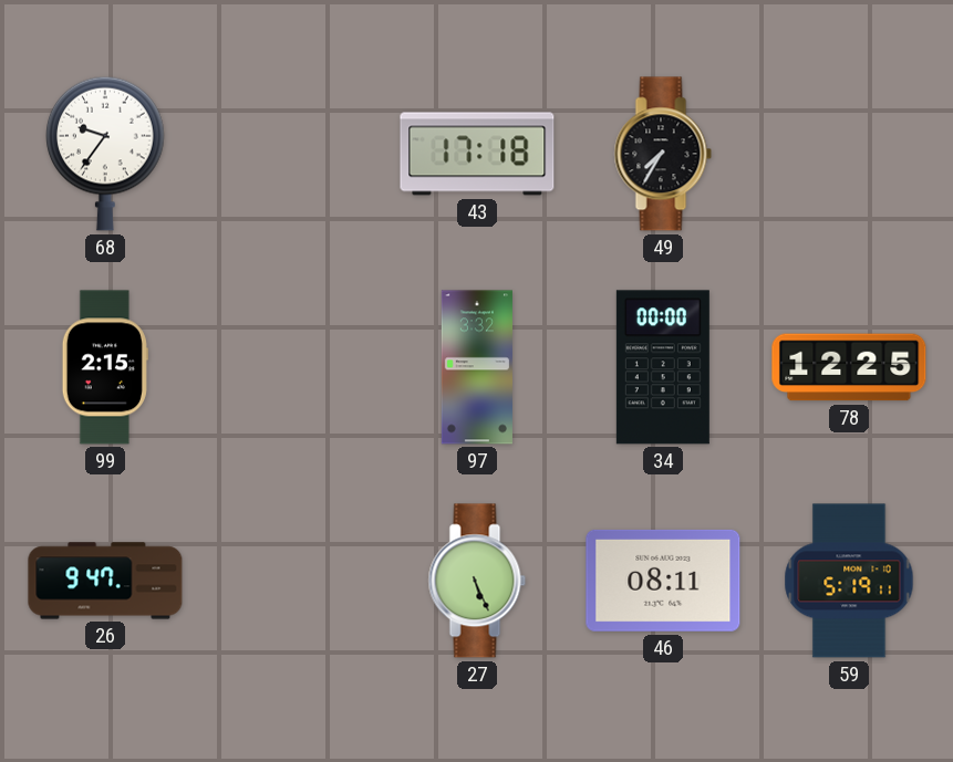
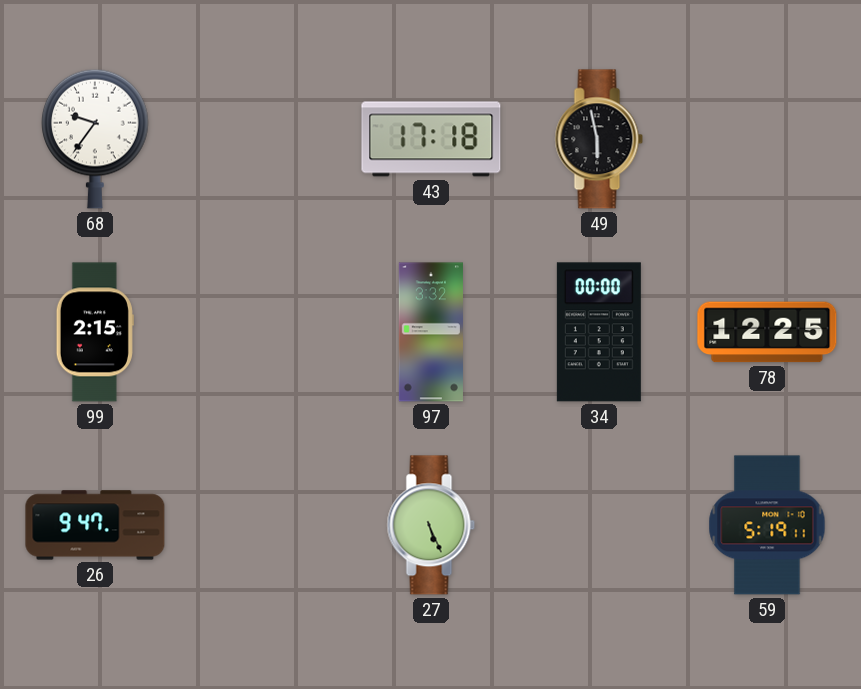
49: 7:35 -> 5:58
46: 08:11 -> none
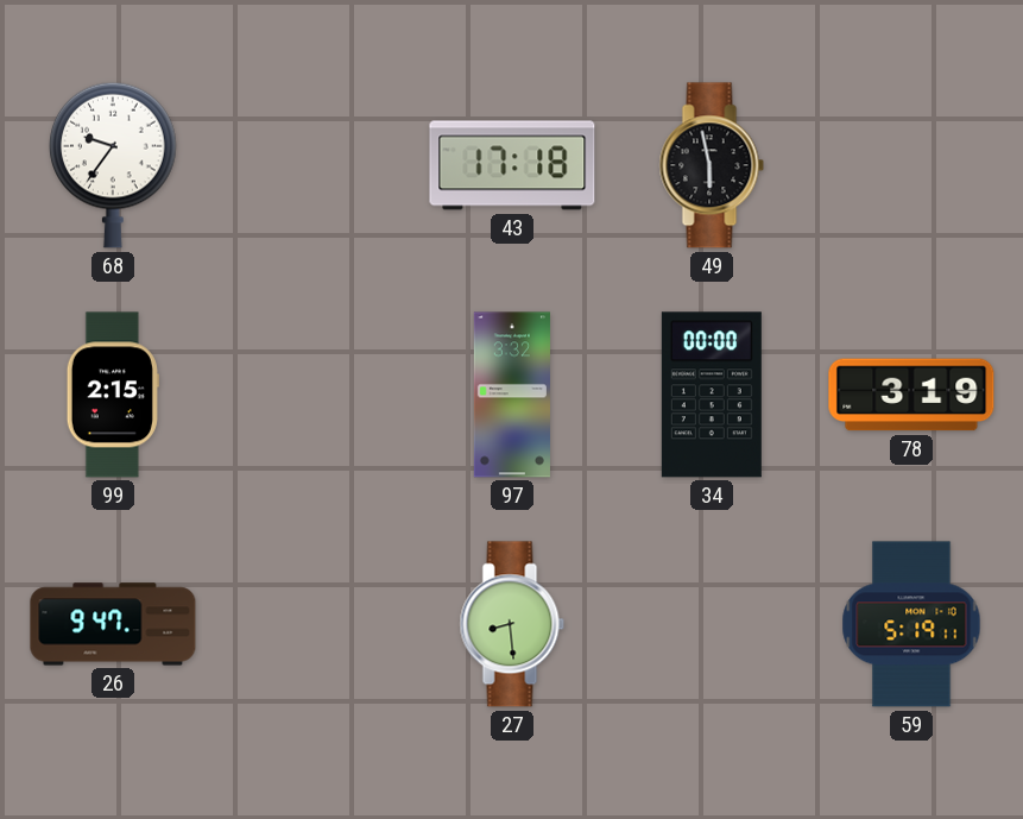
78: 12:25 -> 3:19
27: 5:26 -> 8:29
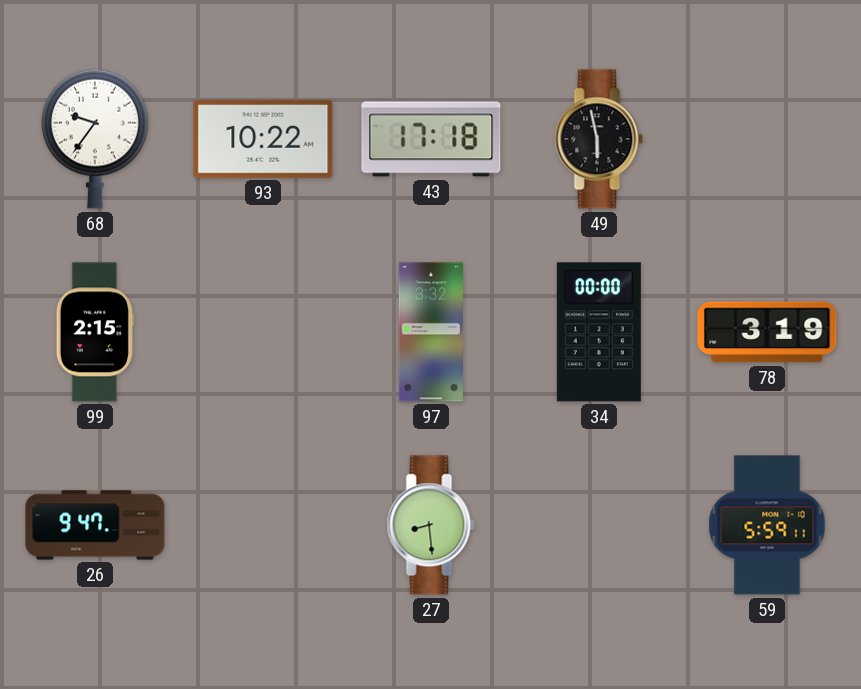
93: none -> 10:22
59: 5:19 -> 5:59
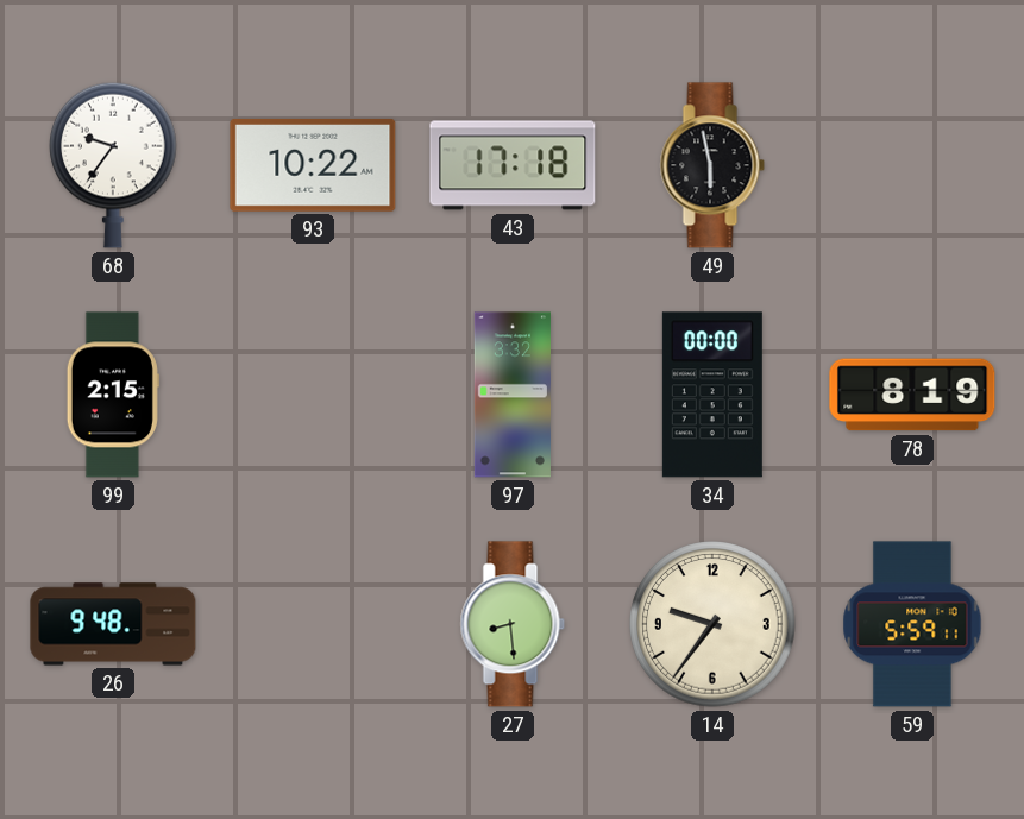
78: 3:19 -> 8:19
26: 9:47 -> 9:48
14: none -> 9:36
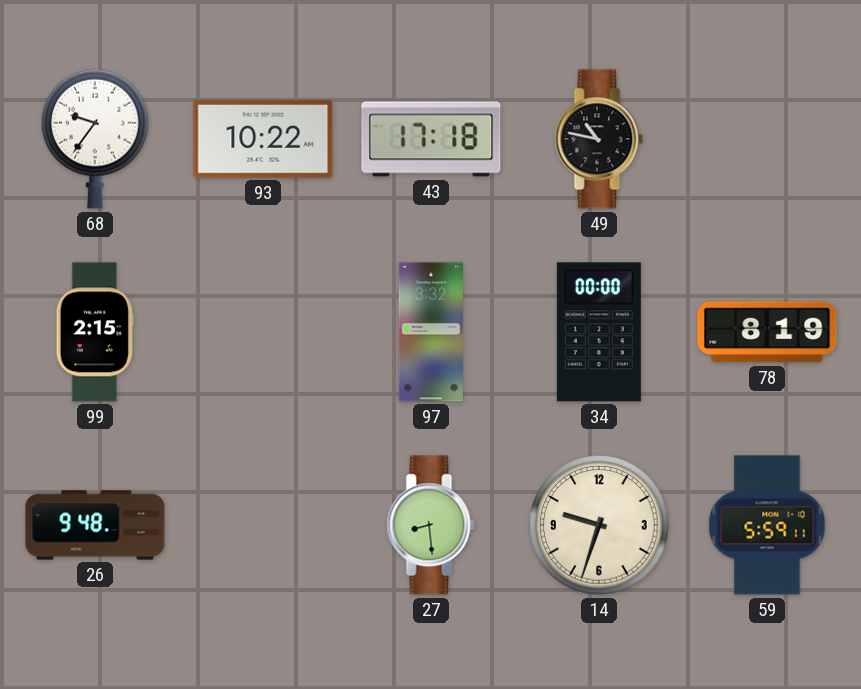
49: 5:58 -> 10:47
14: 9:36 -> 9:33
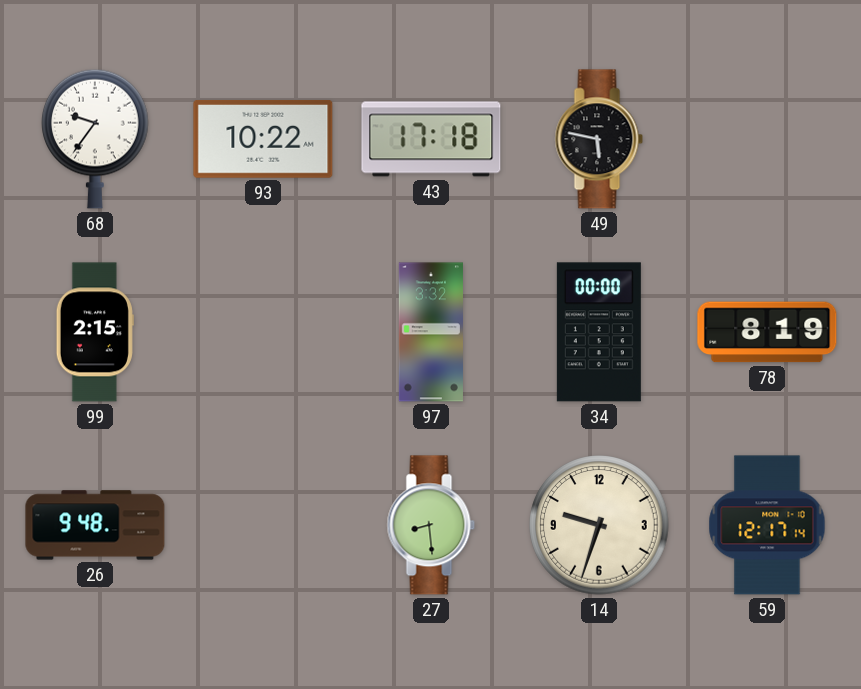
49: 10:47 -> 5:47
59: 5:59 -> 12:17
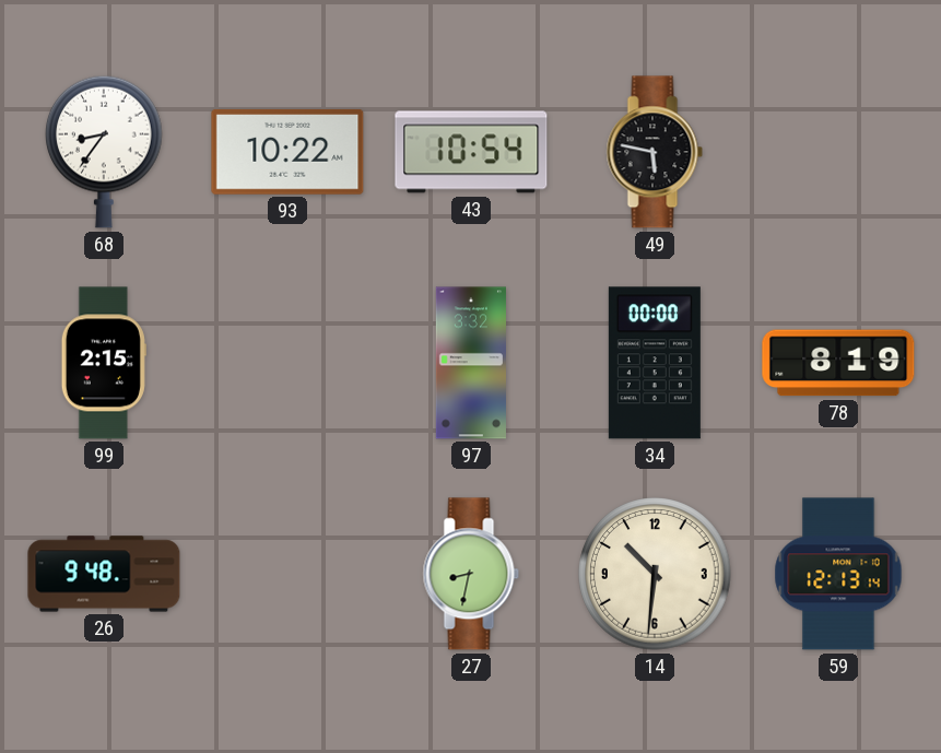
68: 9:36 -> 8:36
43: 17:18 -> 10:54
27: 8:29 -> 8:32
14: 9:33 -> 10:31
59: 12:17 -> 12:13
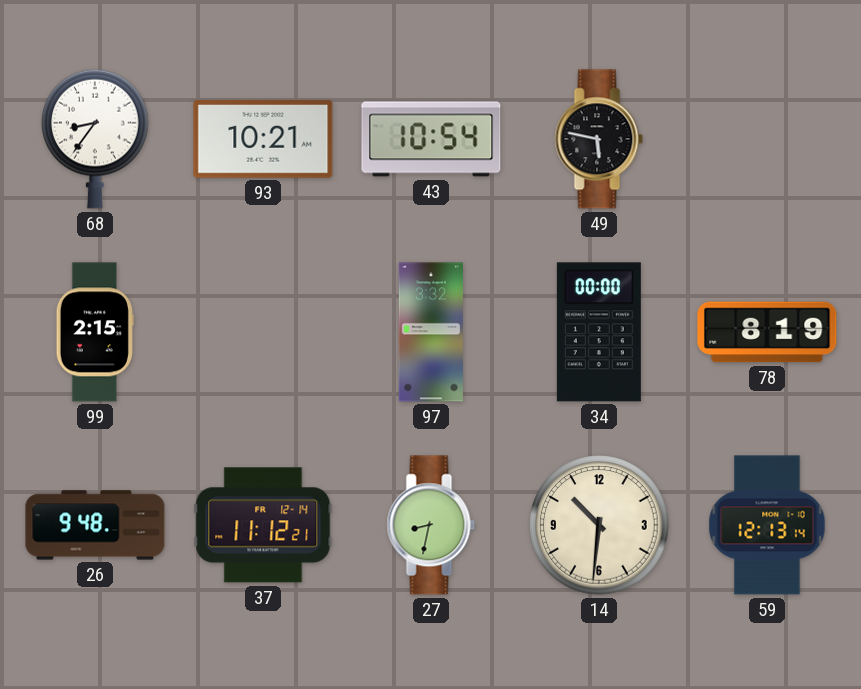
93: 10:22 -> 10:21
37: none -> 11:12
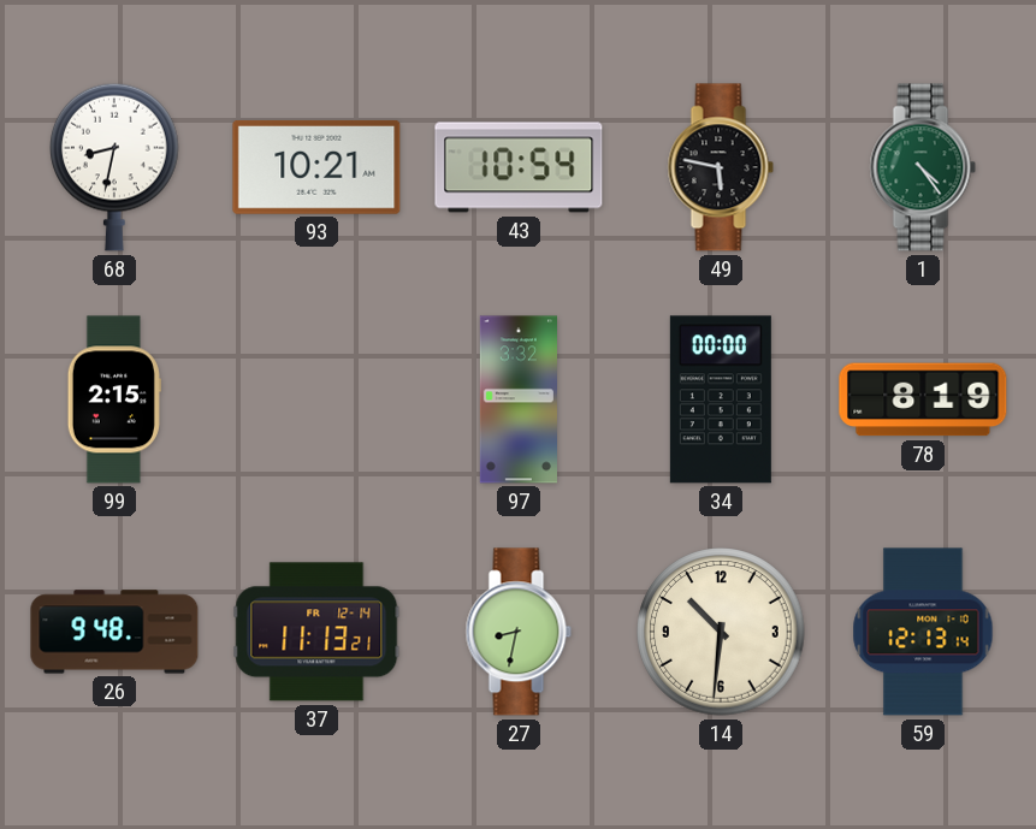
68: 8:36 -> 8:32
1: none -> 4:24
37: 11:12 -> 11:13
